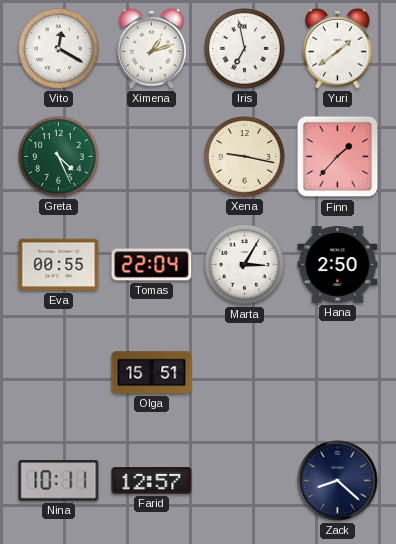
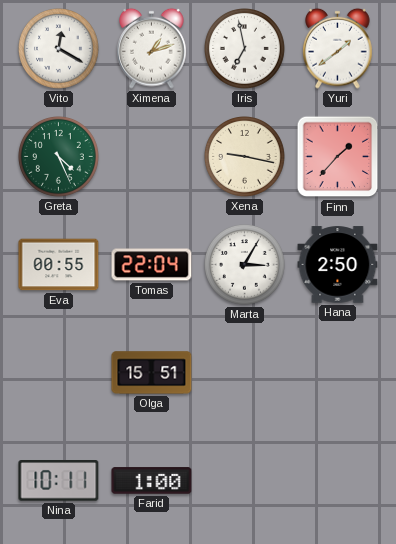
Farid: 12:57 -> 1:00
Zack: 8:22 -> none
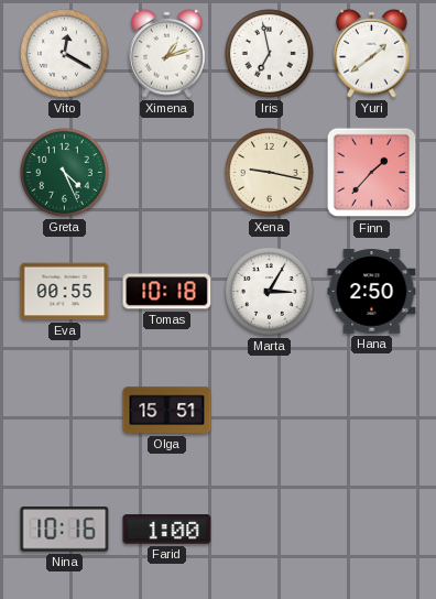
Tomas: 22:04 -> 10:18
Nina: 10:11 -> 10:16
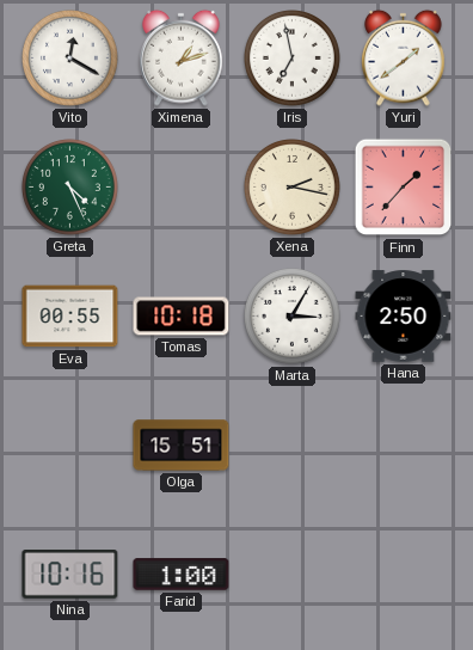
Xena: 9:17 -> 2:17
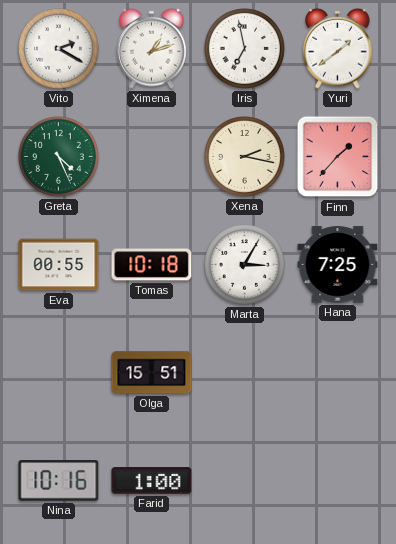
Vito: 12:20 -> 2:20
Hana: 2:50 -> 7:25
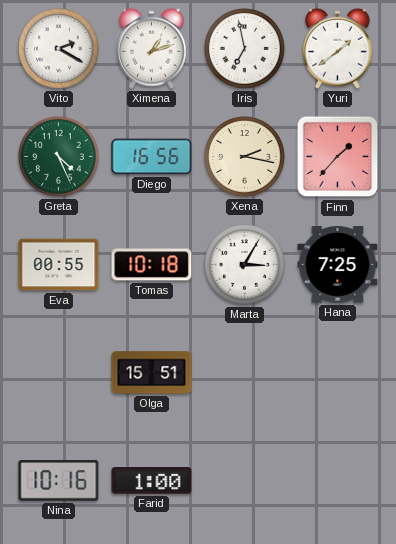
Diego: none -> 16:56
